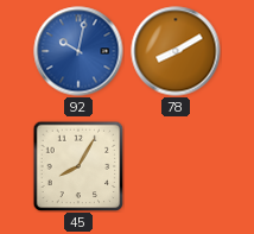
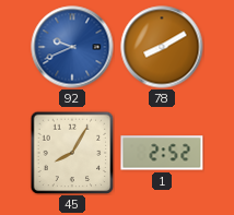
92: 10:02 -> 9:41
1: none -> 2:52
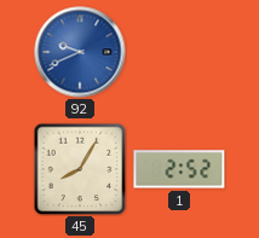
78: 8:10 -> none
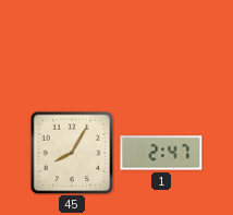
92: 9:41 -> none
1: 2:52 -> 2:47
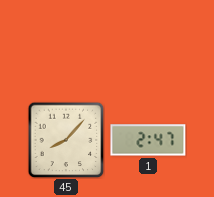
45: 8:05 -> 8:07
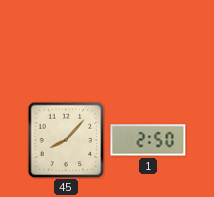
1: 2:47 -> 2:50
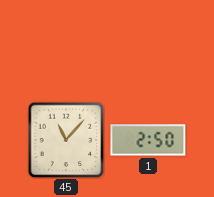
45: 8:07 -> 11:07
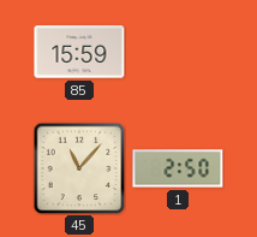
85: none -> 15:59
